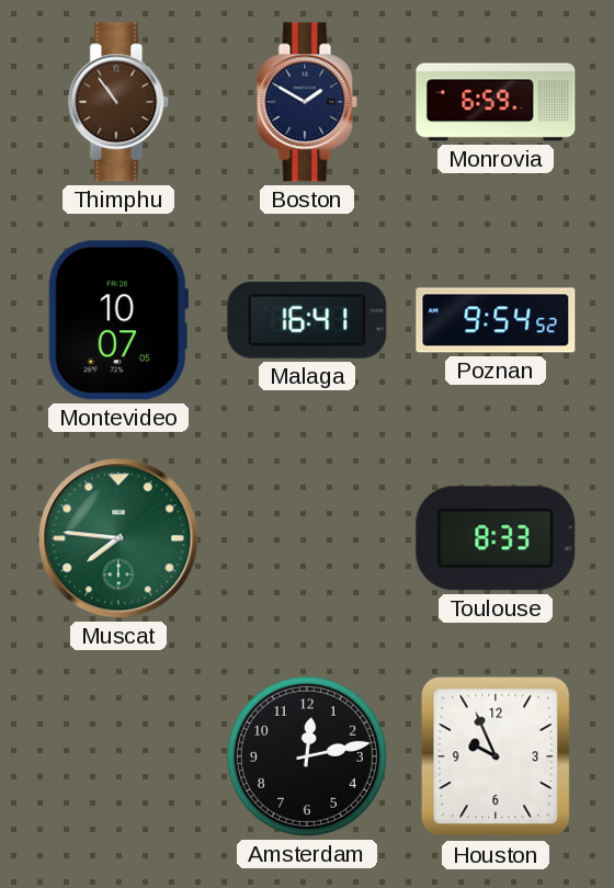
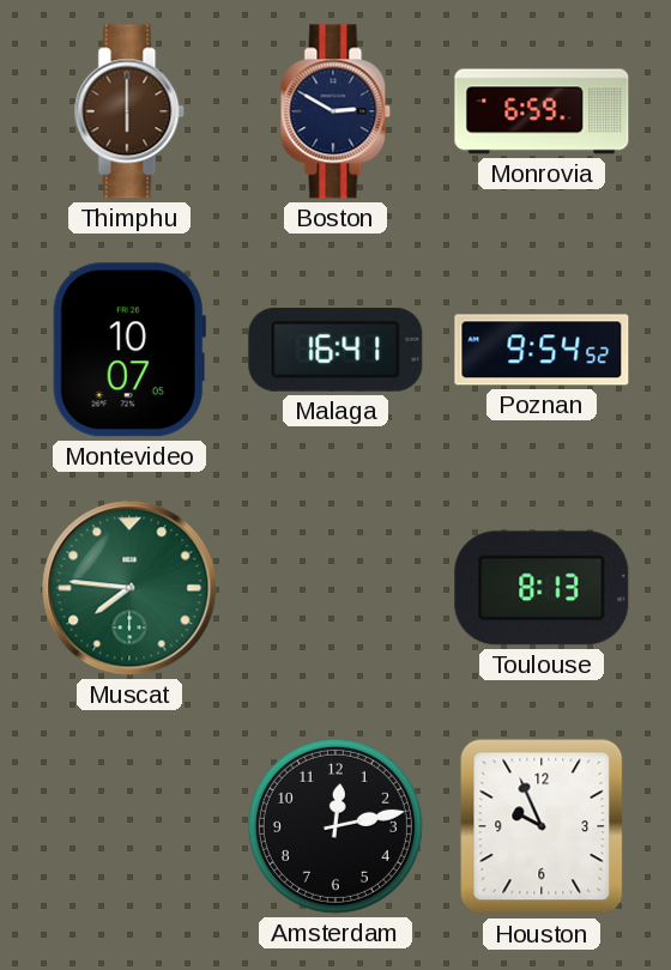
Thimphu: 10:54 -> 6:00
Boston: 1:50 -> 2:50
Toulouse: 8:33 -> 8:13
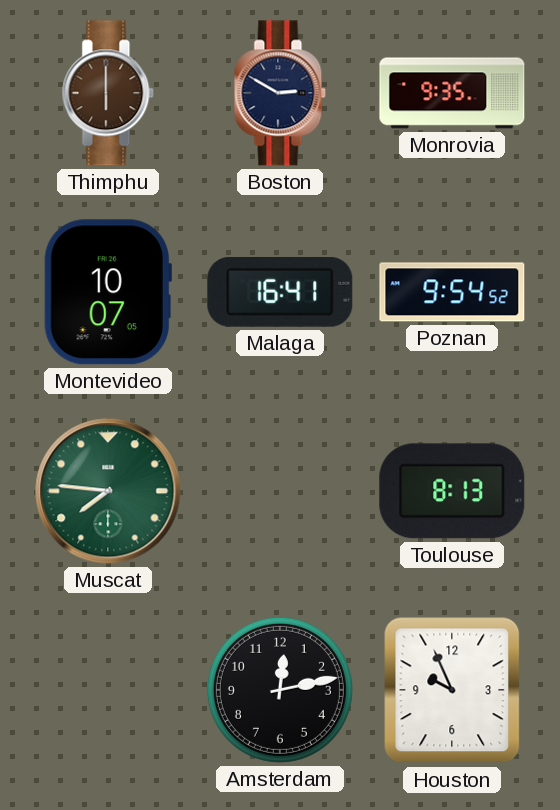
Monrovia: 6:59 -> 9:35
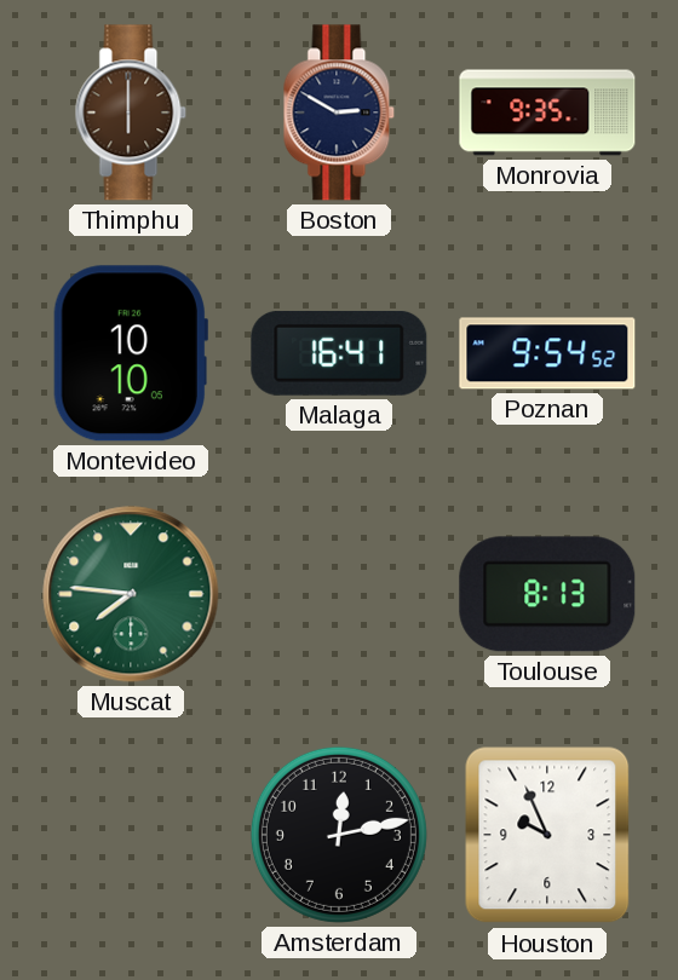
Montevideo: 10:07 -> 10:10
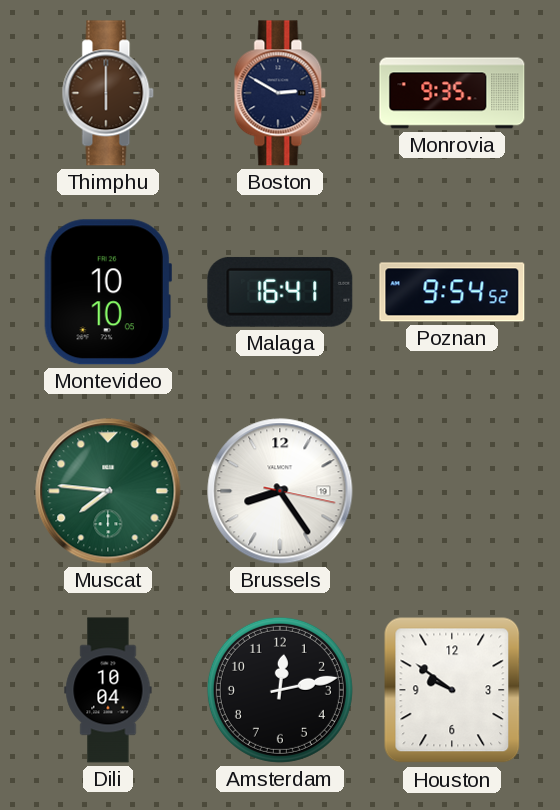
Brussels: none -> 8:24
Toulouse: 8:13 -> none
Dili: none -> 10:04
Houston: 9:56 -> 9:51
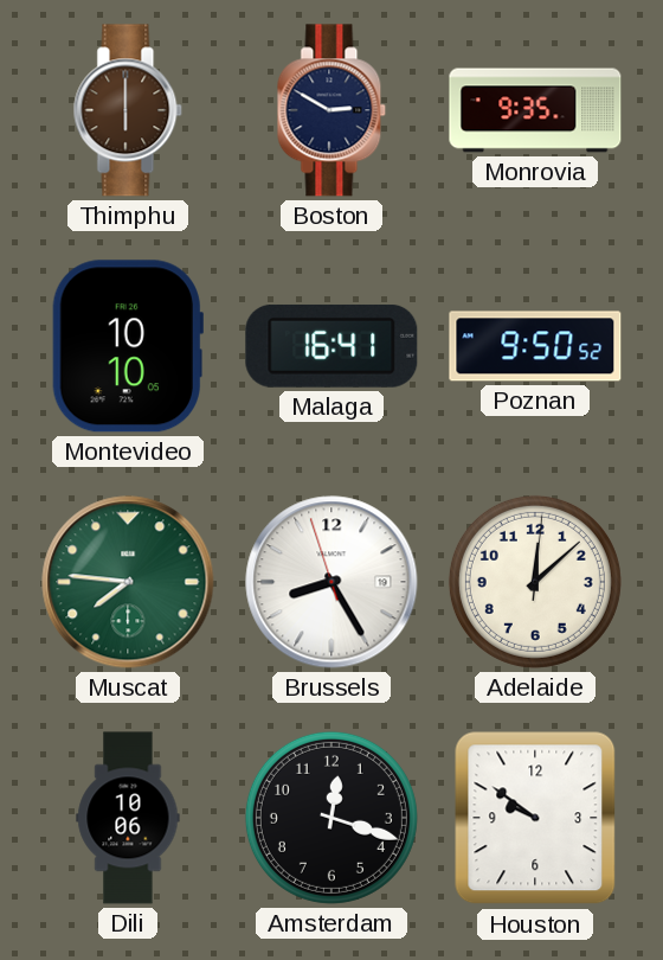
Poznan: 9:54 -> 9:50
Brussels: 8:24:17 -> 8:24:57
Adelaide: none -> 12:08
Dili: 10:04 -> 10:06
Amsterdam: 12:13 -> 12:18
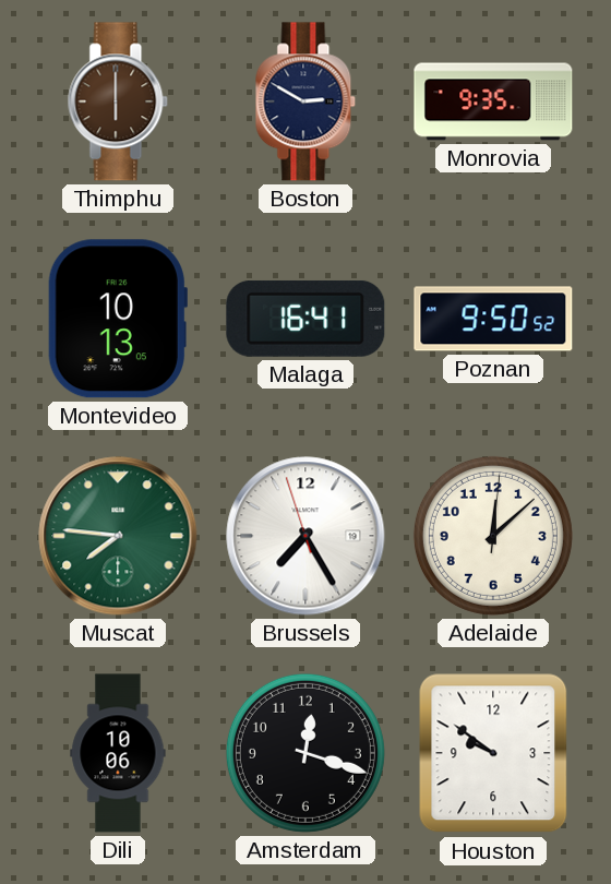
Montevideo: 10:10 -> 10:13
Brussels: 8:24 -> 7:24
